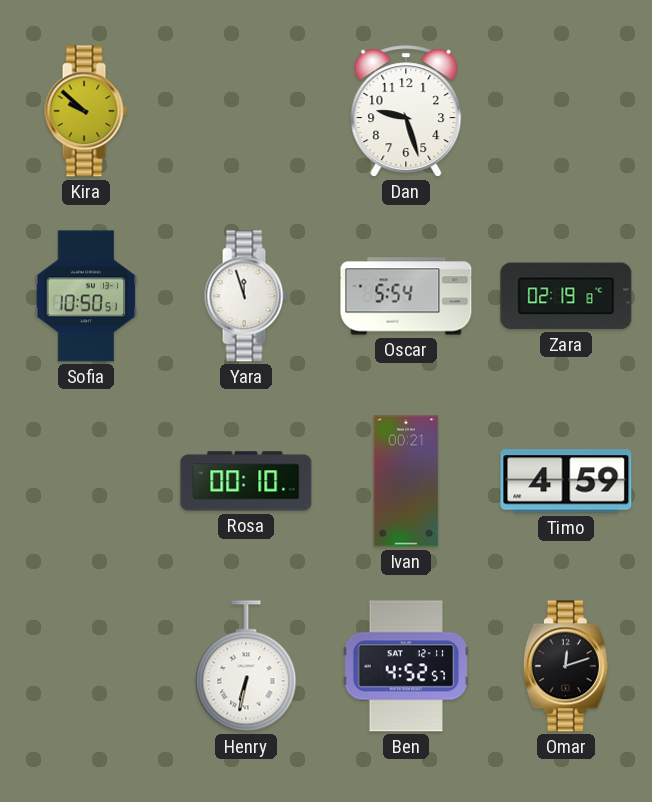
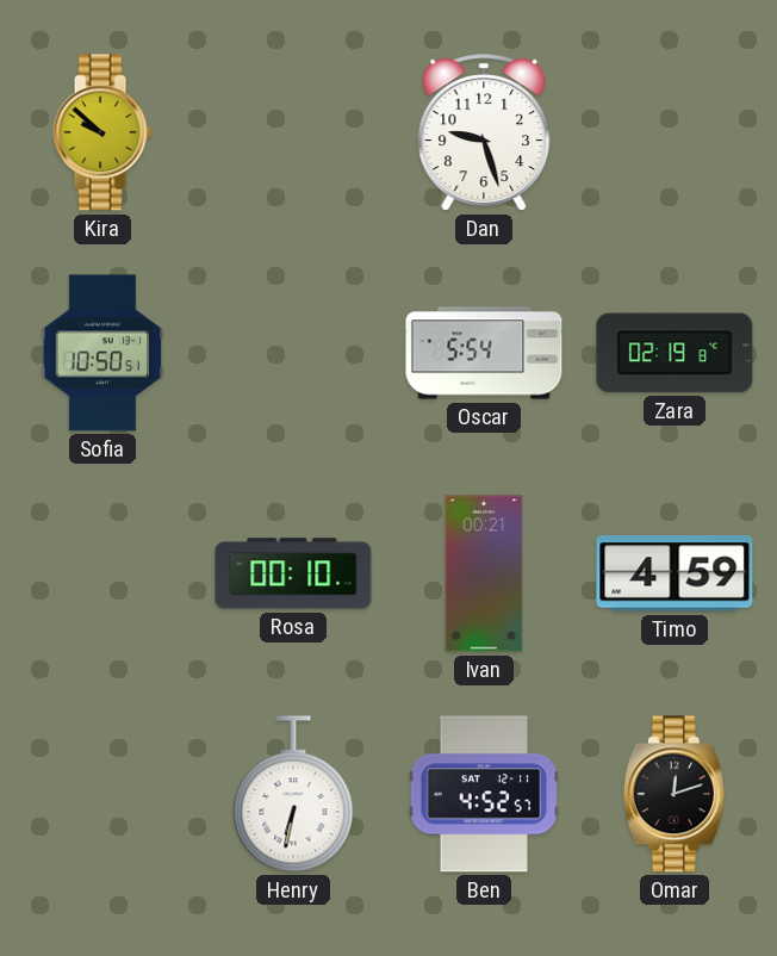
Yara: 11:57 -> none
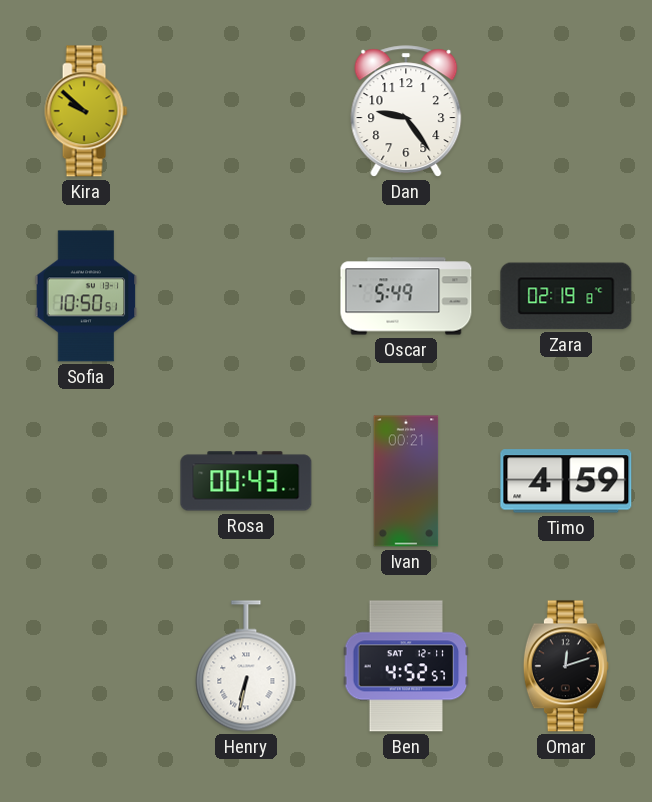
Dan: 9:27 -> 9:24
Oscar: 5:54 -> 5:49
Rosa: 00:10 -> 00:43
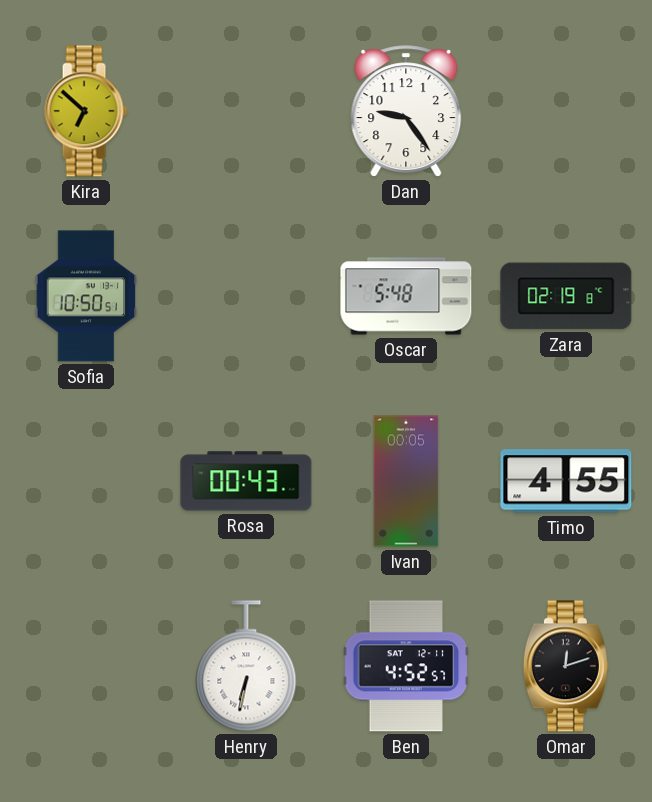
Kira: 9:52 -> 6:52
Oscar: 5:49 -> 5:48
Ivan: 00:21 -> 00:05
Timo: 4:59 -> 4:55
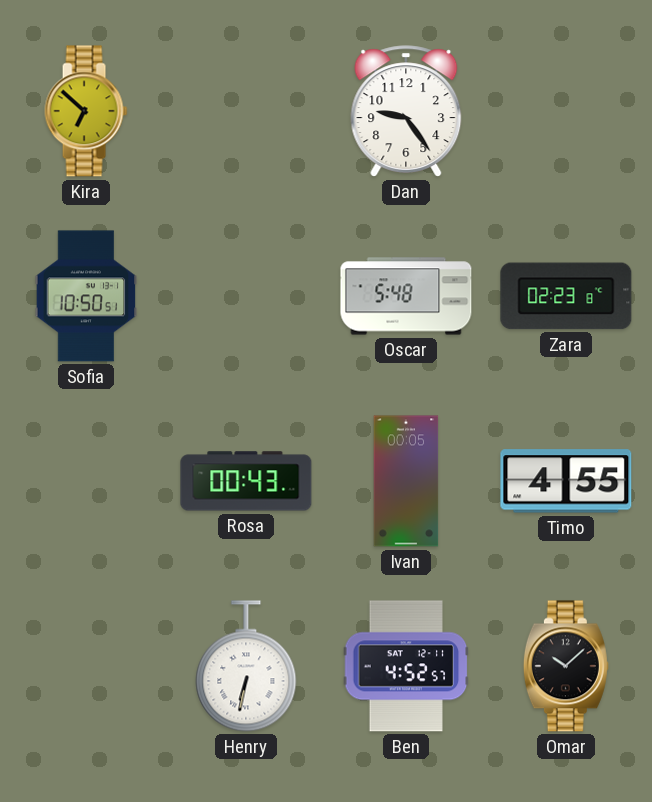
Zara: 02:19 -> 02:23
Omar: 12:12 -> 10:08
